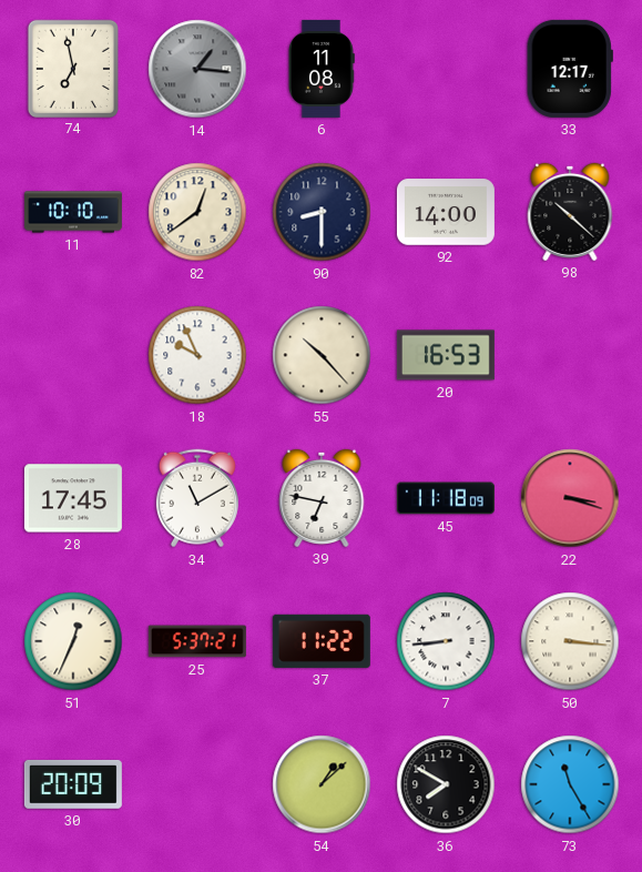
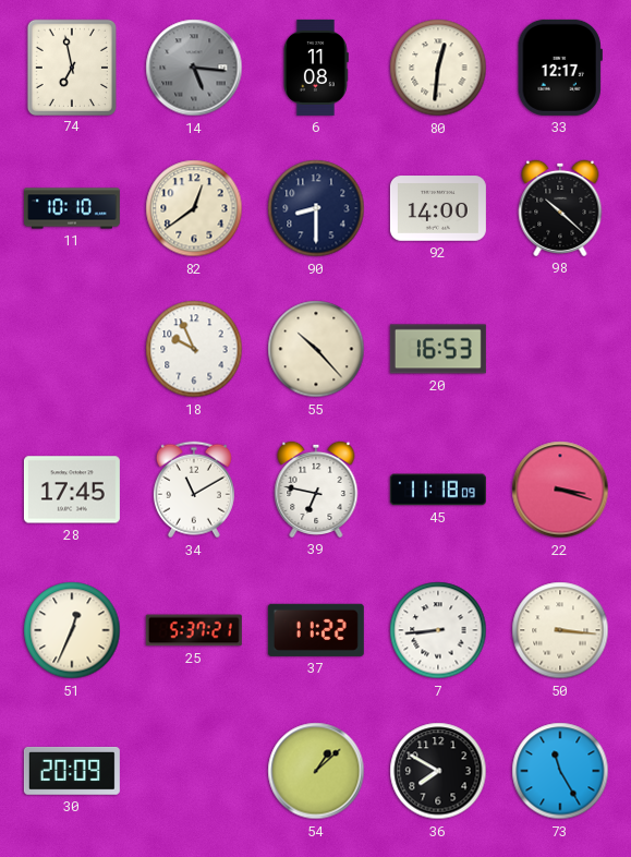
14: 1:16 -> 5:16
80: none -> 12:31
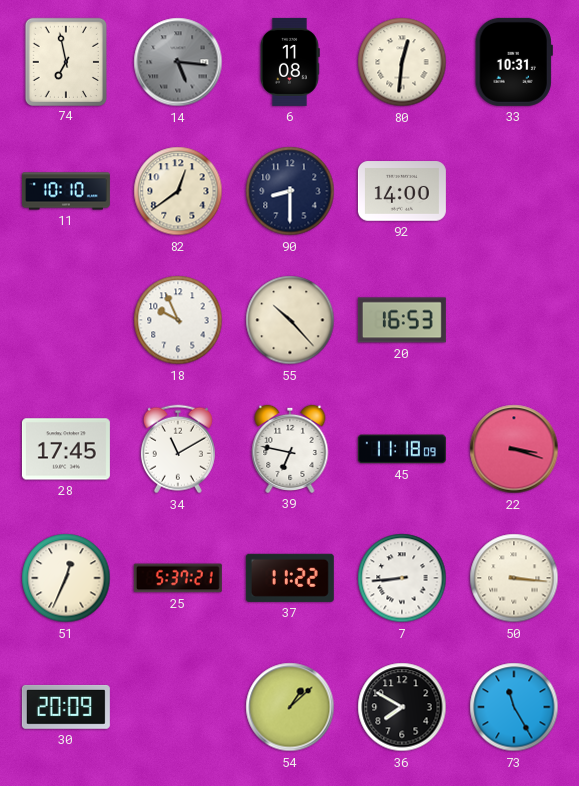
33: 12:17 -> 10:31
98: 10:22 -> none
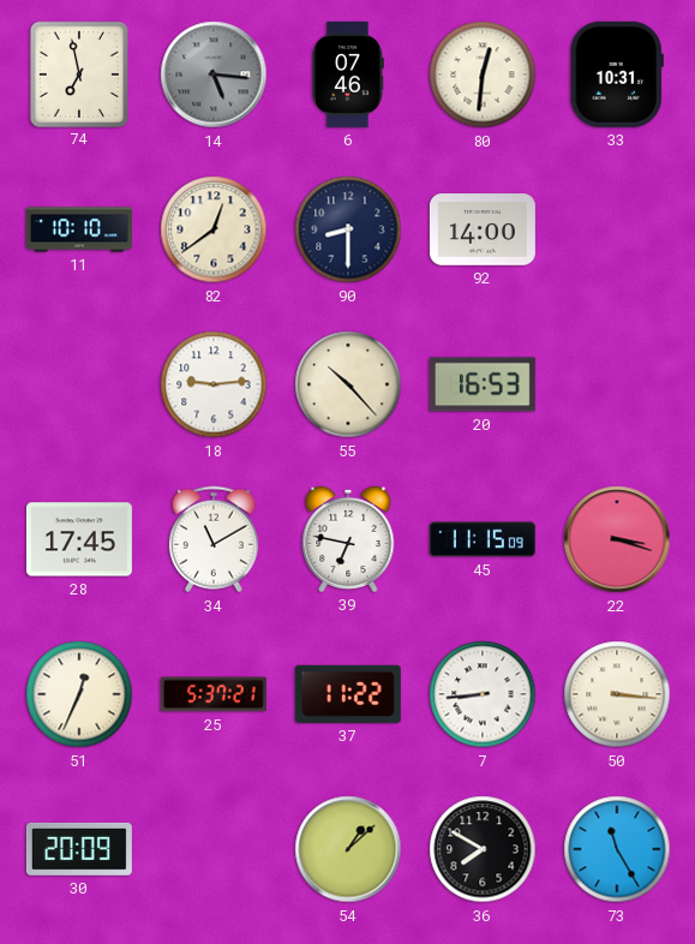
6: 11:08 -> 07:46
18: 9:56 -> 9:14
45: 11:18 -> 11:15
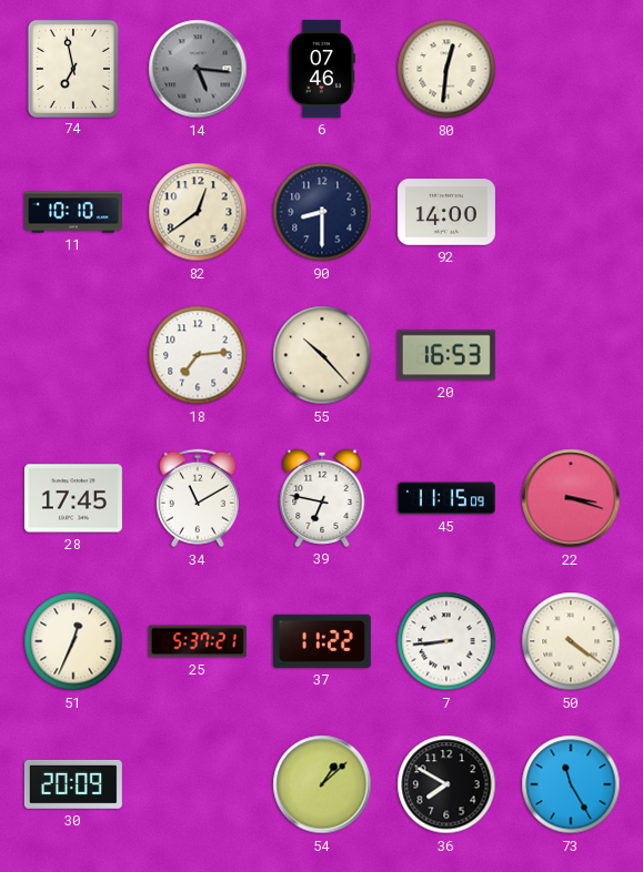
33: 10:31 -> none
18: 9:14 -> 7:14
50: 3:16 -> 4:21
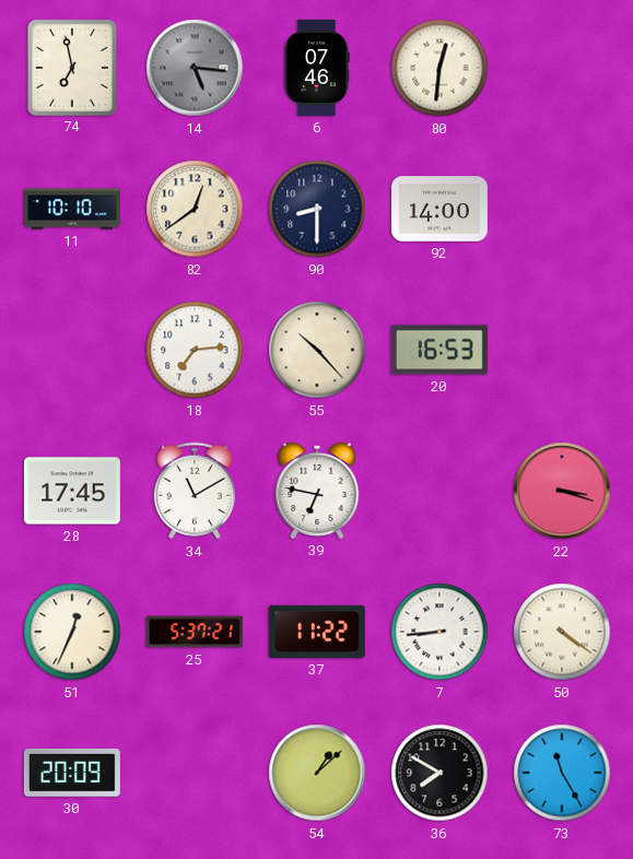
45: 11:15 -> none
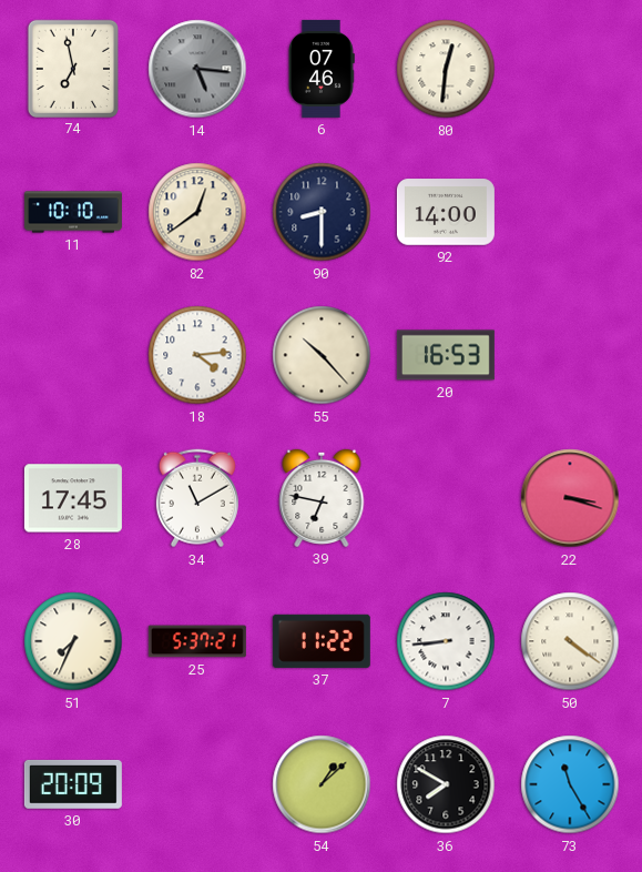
18: 7:14 -> 4:14
51: 12:34 -> 7:34
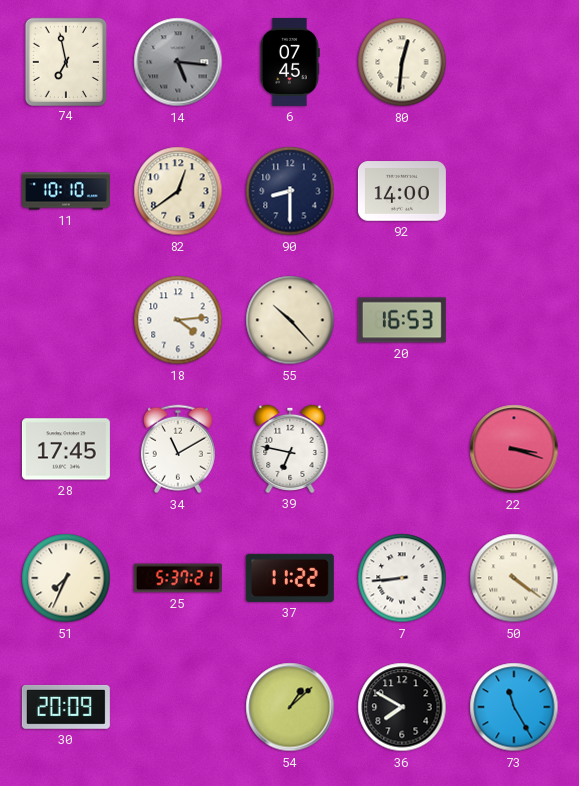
6: 07:46 -> 07:45
